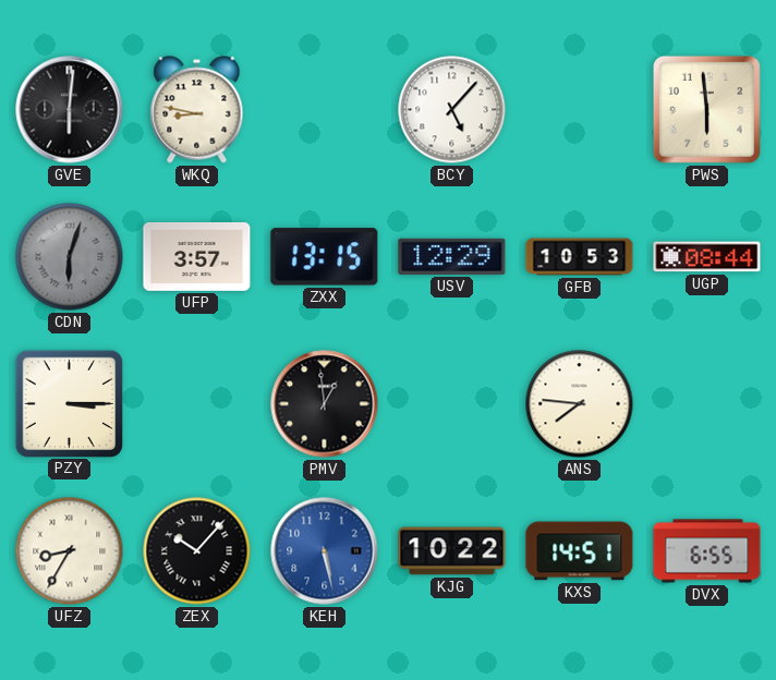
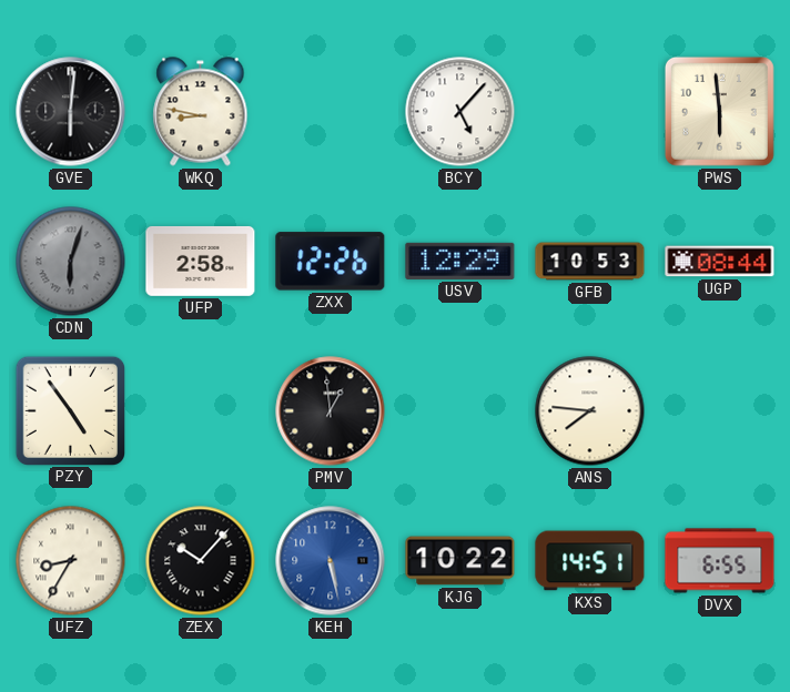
UFP: 3:57 -> 2:58
ZXX: 13:15 -> 12:26
PZY: 3:15 -> 4:54
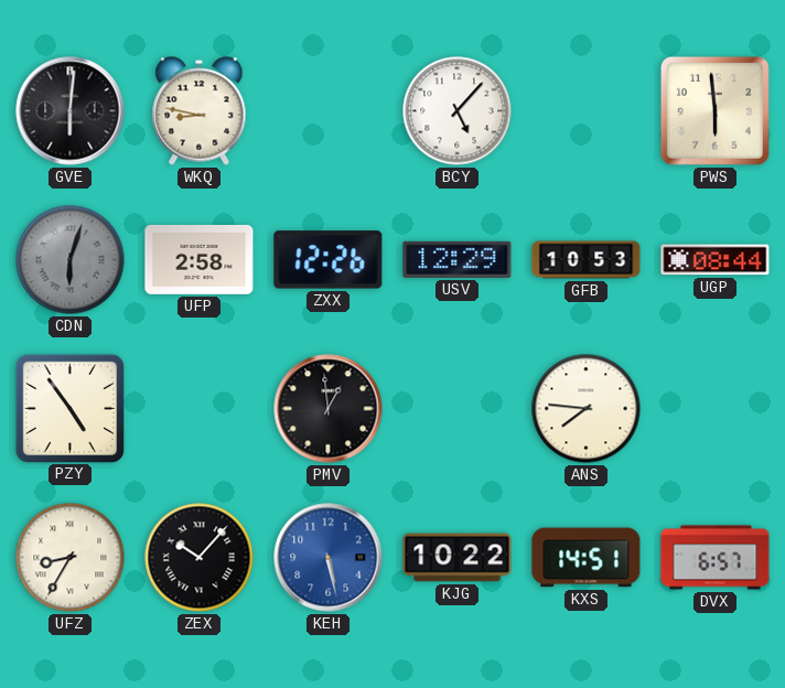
DVX: 6:55 -> 6:57
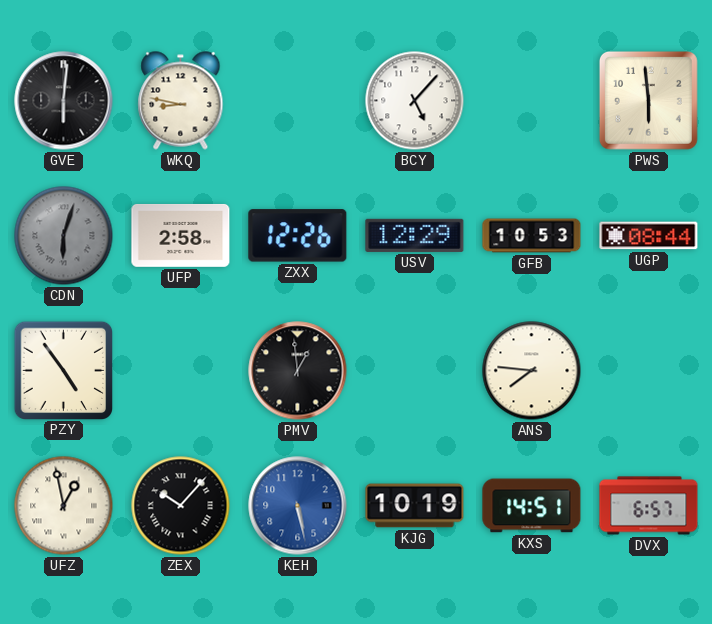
UFZ: 8:35 -> 12:58
KJG: 10:22 -> 10:19
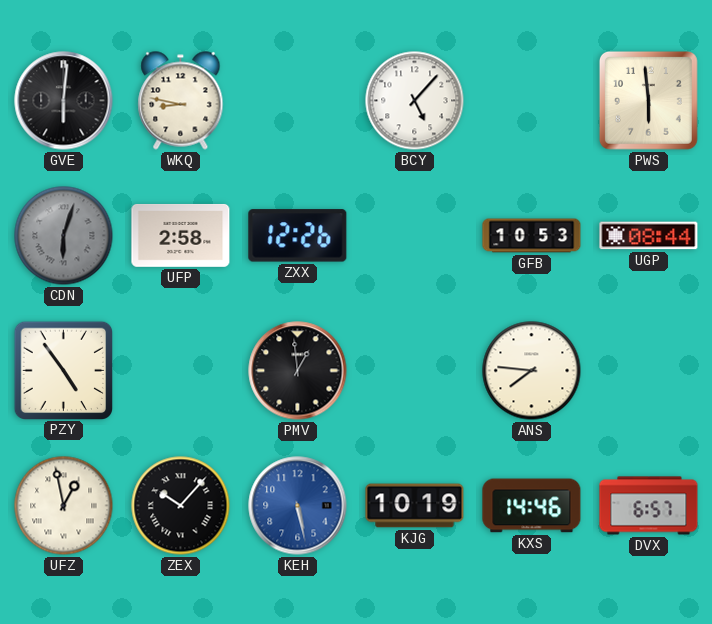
USV: 12:29 -> none
KXS: 14:51 -> 14:46
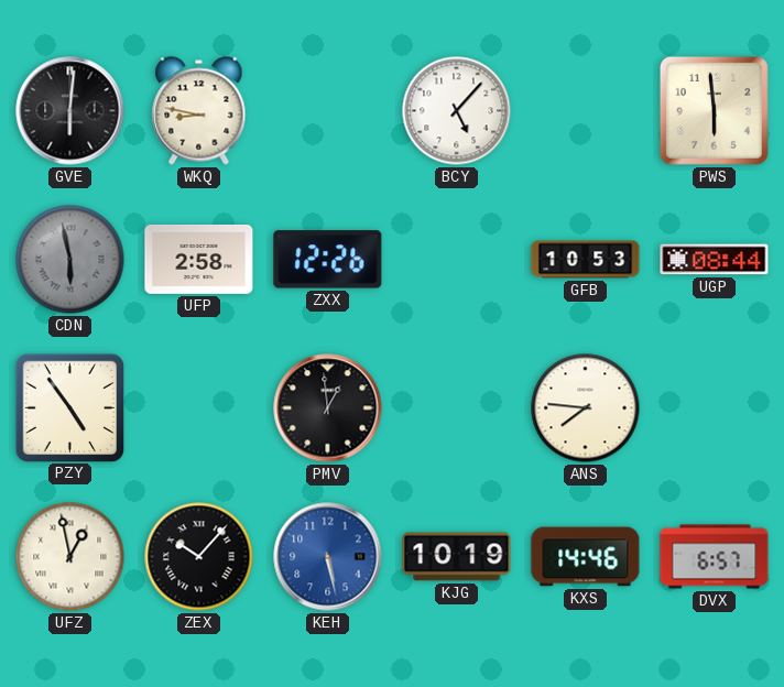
CDN: 6:03 -> 5:58
